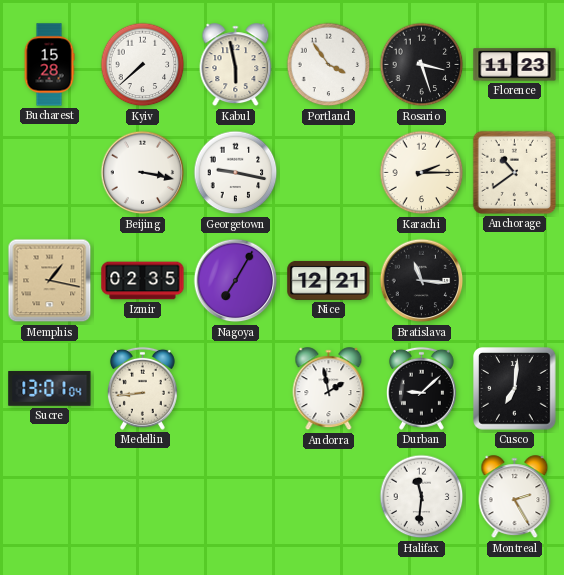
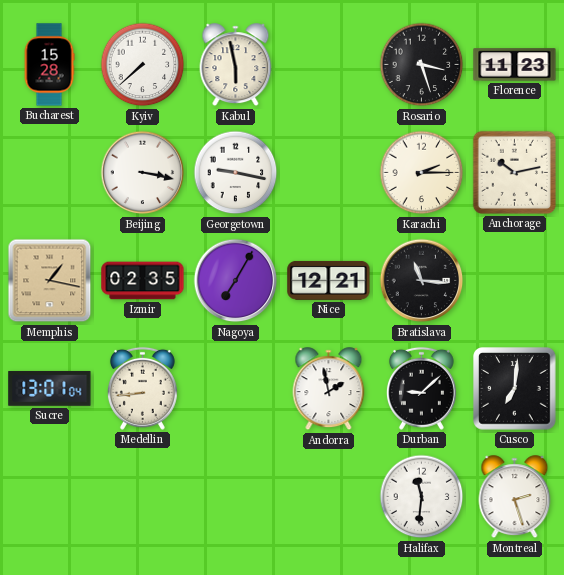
Portland: 3:54 -> none
Anchorage: 10:39 -> 10:13
Montreal: 2:25 -> 2:27
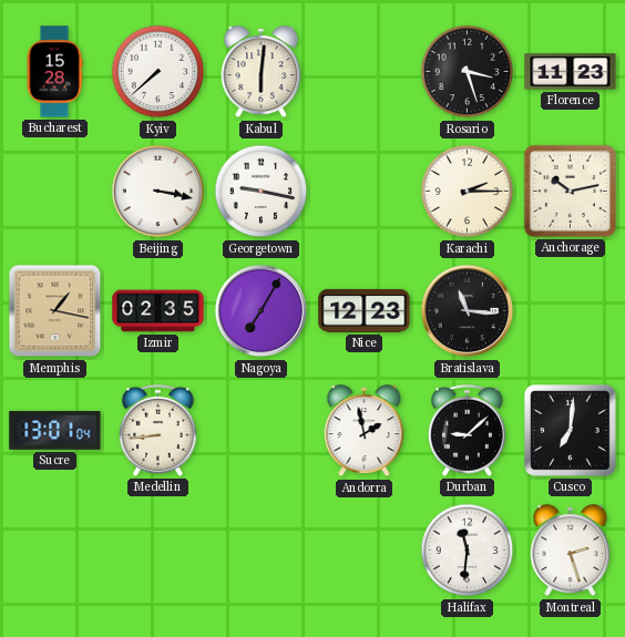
Kabul: 5:58 -> 6:01
Nice: 12:21 -> 12:23
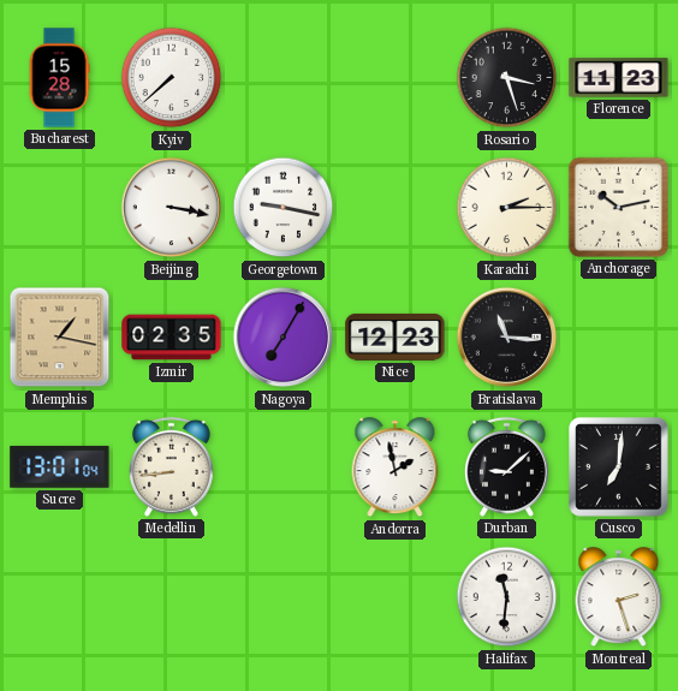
Kabul: 6:01 -> none
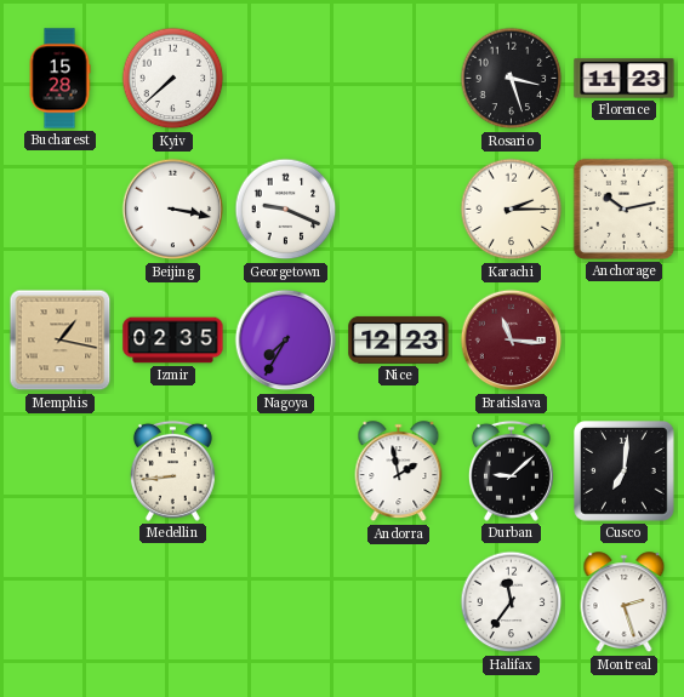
Georgetown: 9:17 -> 9:19
Nagoya: 7:05 -> 7:35
Bratislava dial: black -> burgundy
Sucre: 13:01 -> none
Halifax: 11:31 -> 11:36
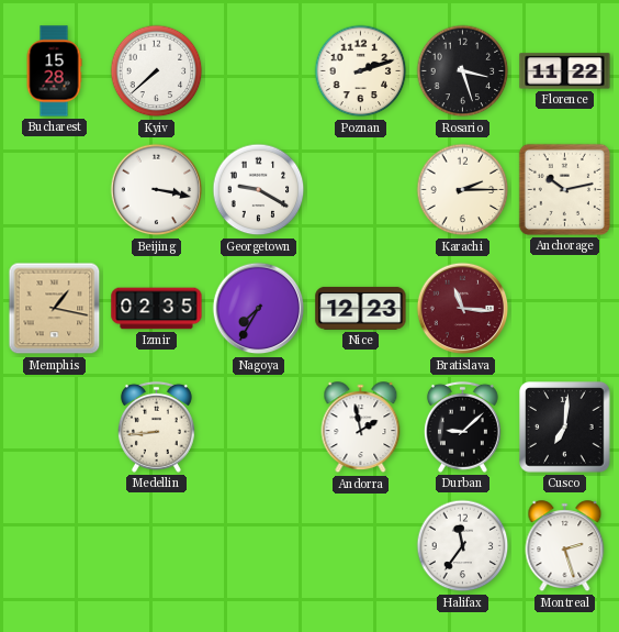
Poznan: none -> 2:12
Florence: 11:23 -> 11:22
Georgetown: 9:19 -> 9:20
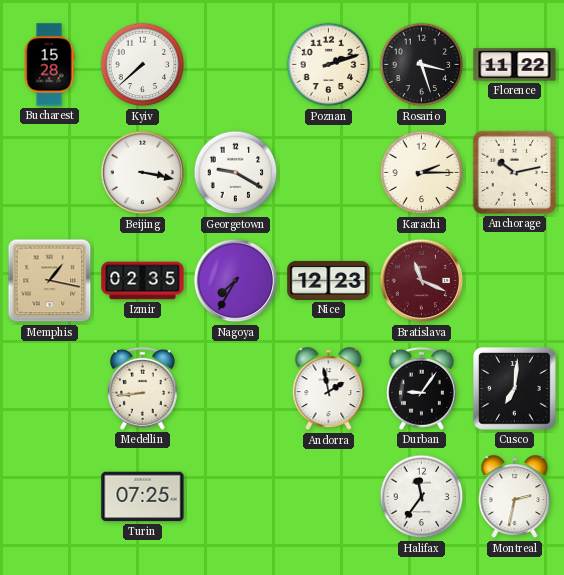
Bratislava: 11:16 -> 11:19
Durban: 9:08 -> 9:06
Turin: none -> 07:25
Montreal: 2:27 -> 2:32
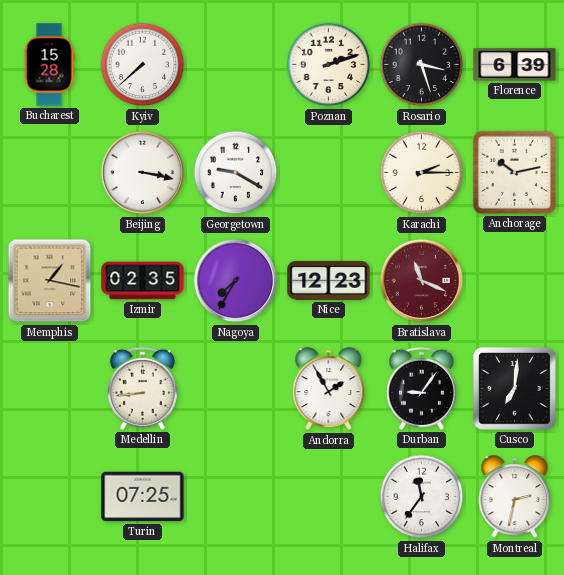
Florence: 11:22 -> 6:39
Andorra: 1:58 -> 1:55
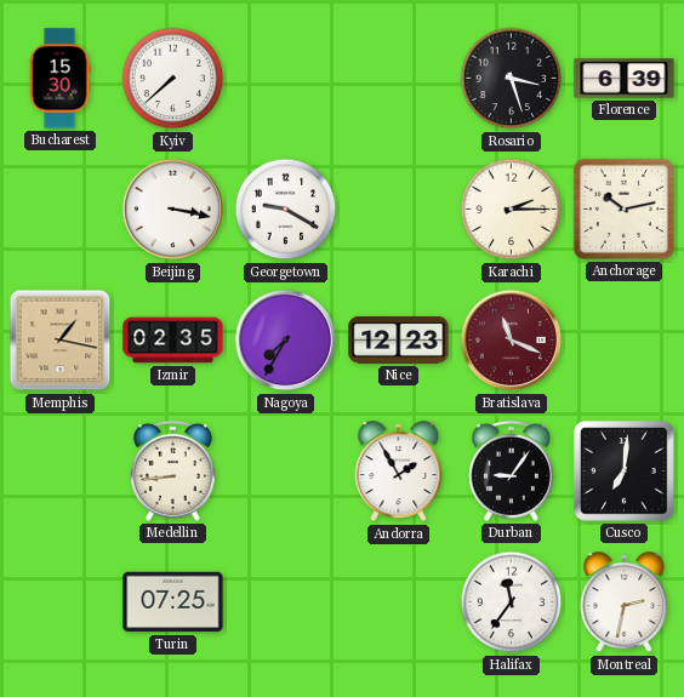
Bucharest: 15:28 -> 15:30
Poznan: 2:12 -> none
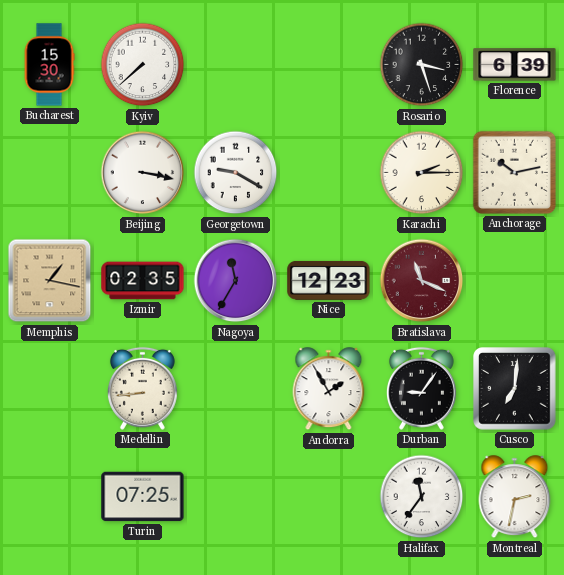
Nagoya: 7:35 -> 11:35
